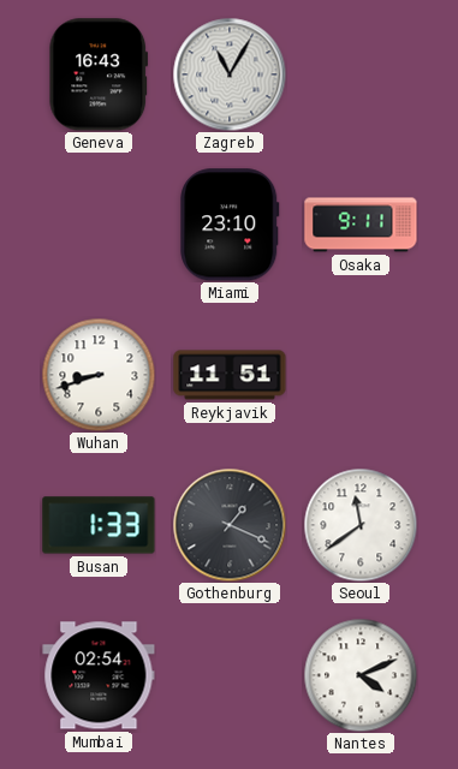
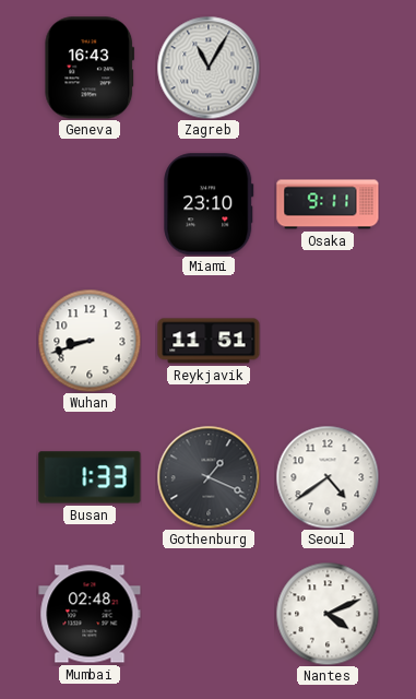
Seoul: 11:39 -> 4:39
Mumbai: 02:54 -> 02:48
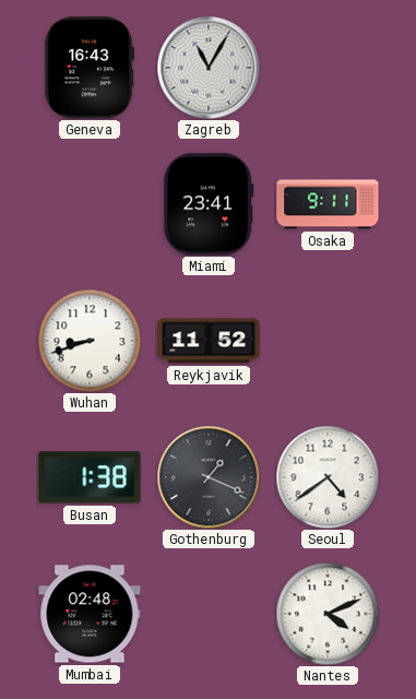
Miami: 23:10 -> 23:41
Reykjavik: 11:51 -> 11:52
Busan: 1:33 -> 1:38
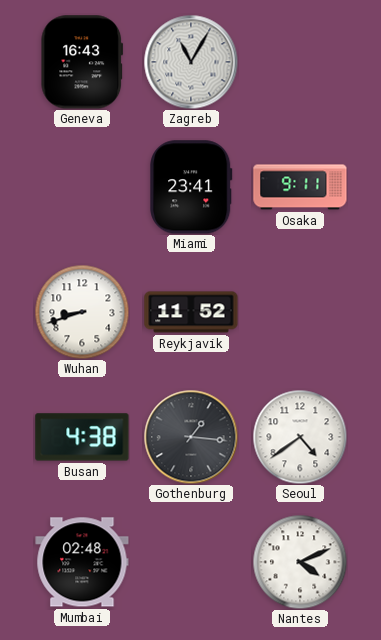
Busan: 1:38 -> 4:38
Gothenburg: 1:19 -> 1:16
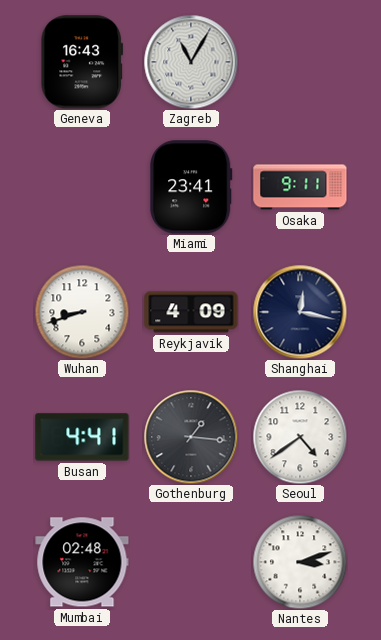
Reykjavik: 11:52 -> 4:09
Shanghai: none -> 12:17
Busan: 4:38 -> 4:41
Nantes: 4:11 -> 3:12
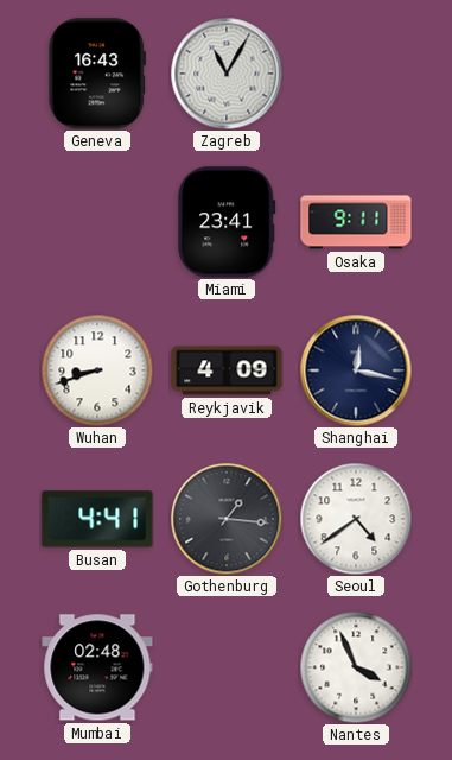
Nantes: 3:12 -> 3:56
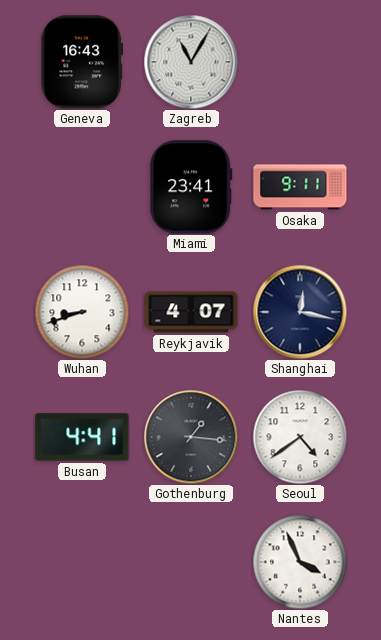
Reykjavik: 4:09 -> 4:07
Mumbai: 02:48 -> none
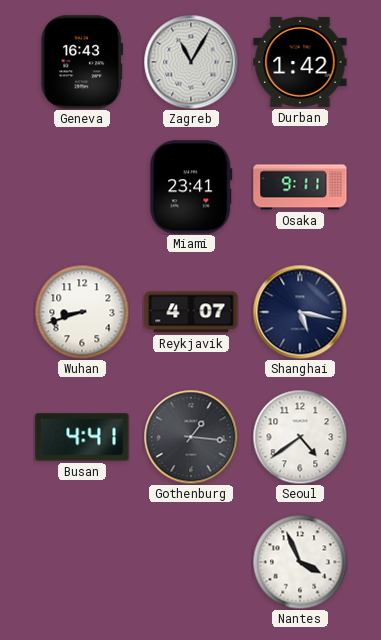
Durban: none -> 1:42
Shanghai: 12:17 -> 5:17
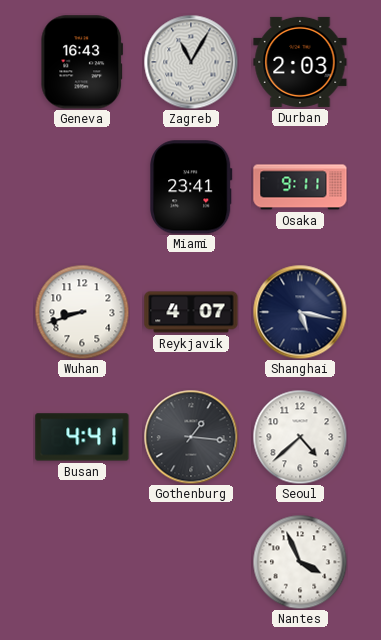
Durban: 1:42 -> 2:03
Seoul: 4:39 -> 4:38
